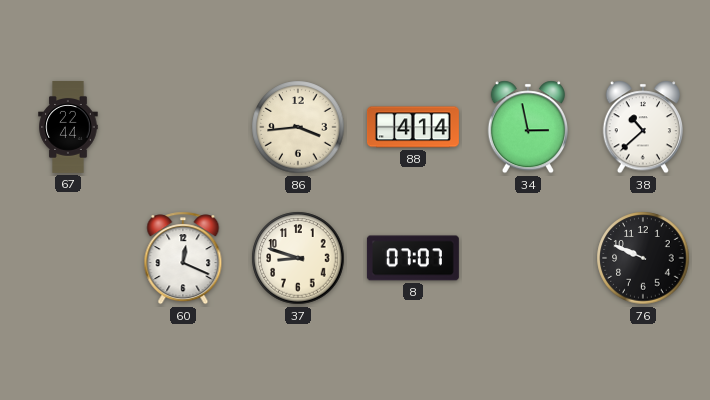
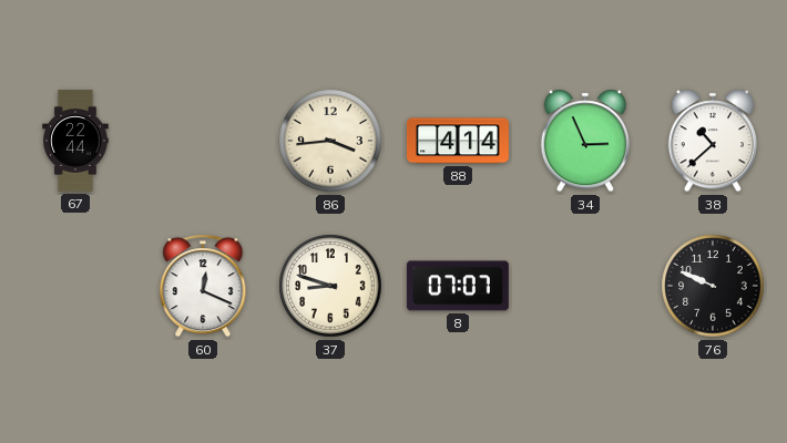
34: 2:58 -> 2:56
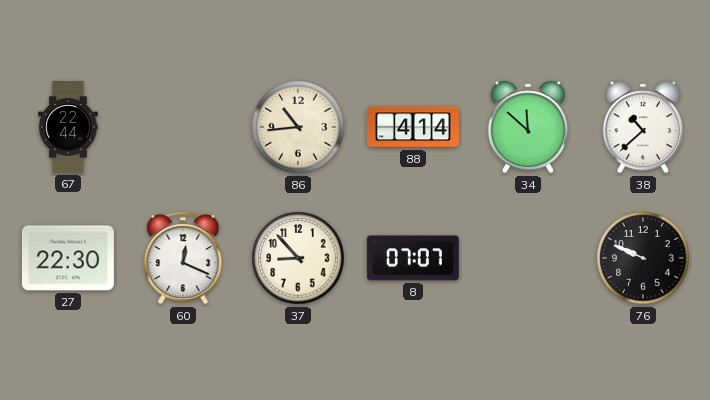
86: 3:44 -> 10:44
34: 2:56 -> 11:52
27: none -> 22:30
37: 8:48 -> 8:53
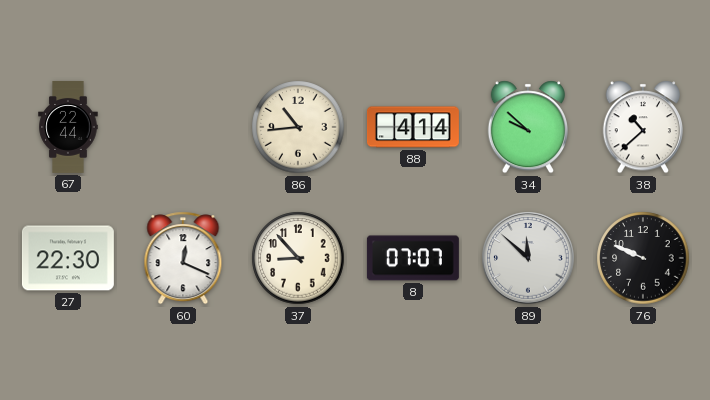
34: 11:52 -> 9:52
89: none -> 11:52
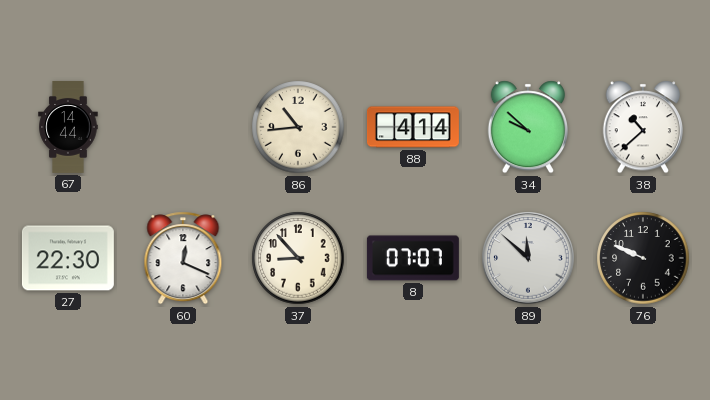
67: 22:44 -> 14:44
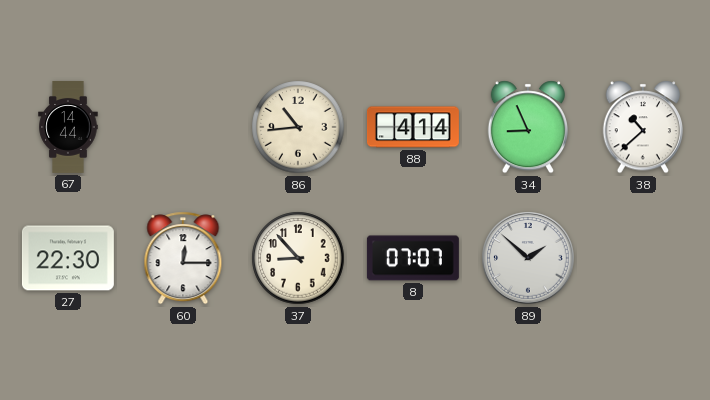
34: 9:52 -> 8:56
60: 12:19 -> 12:15
89: 11:52 -> 1:52
76: 9:49 -> none
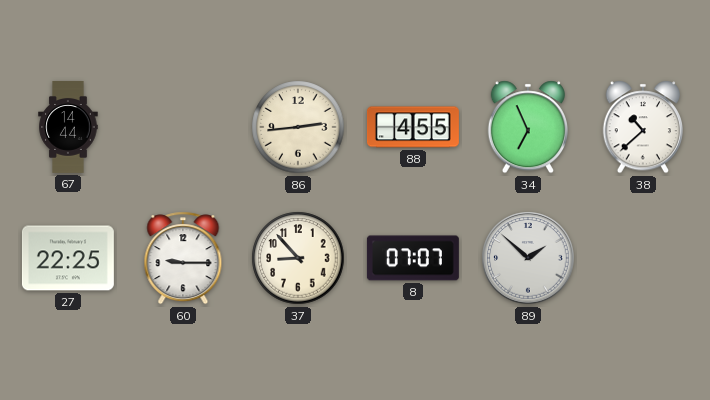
86: 10:44 -> 2:44
88: 4:14 -> 4:55
34: 8:56 -> 6:56
27: 22:30 -> 22:25
60: 12:15 -> 9:15
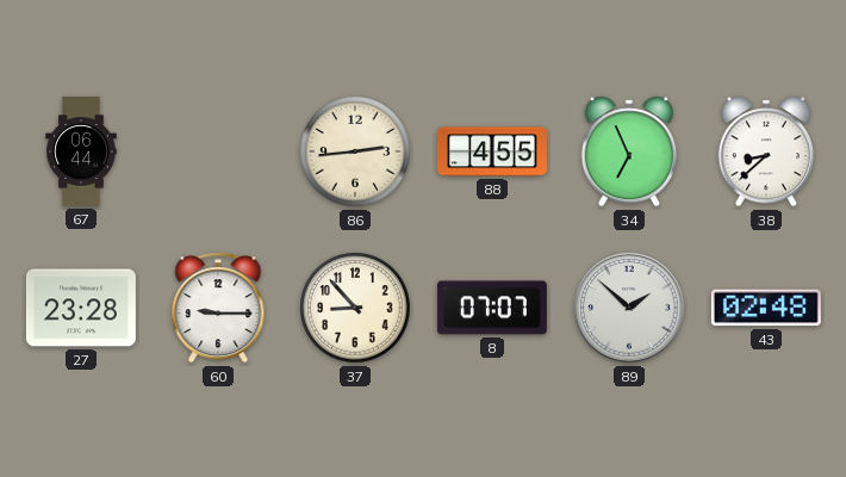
67: 14:44 -> 06:44
38: 10:38 -> 8:38
27: 22:25 -> 23:28
43: none -> 02:48
